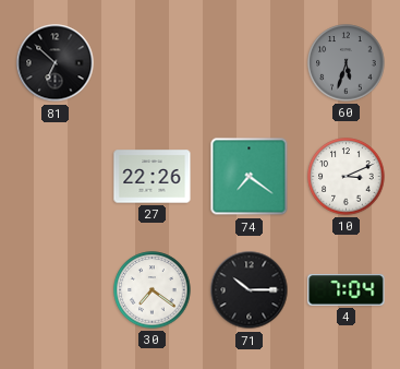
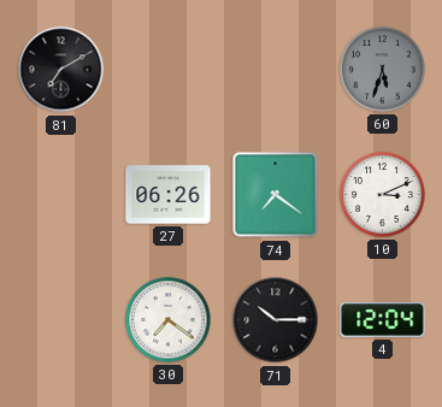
81: 6:52 -> 7:10
27: 22:26 -> 06:26
4: 7:04 -> 12:04
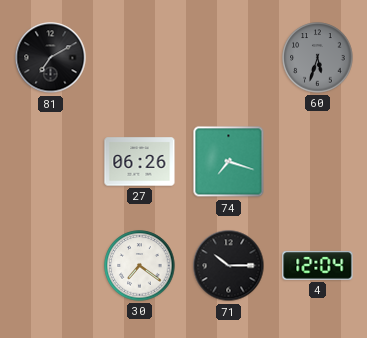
74: 7:21 -> 7:18
10: 3:11 -> none
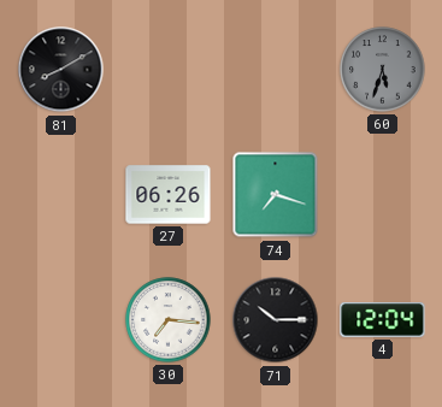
81: 7:10 -> 8:10
30: 7:21 -> 7:16
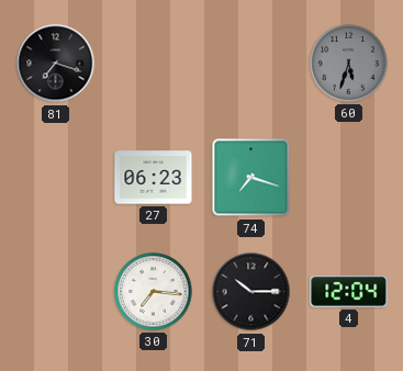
81: 8:10 -> 7:18
27: 06:26 -> 06:23
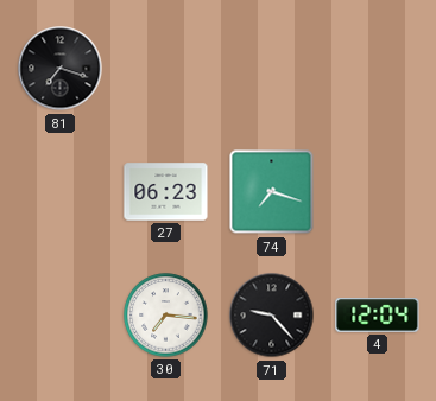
60: 5:33 -> none
71: 10:15 -> 9:23
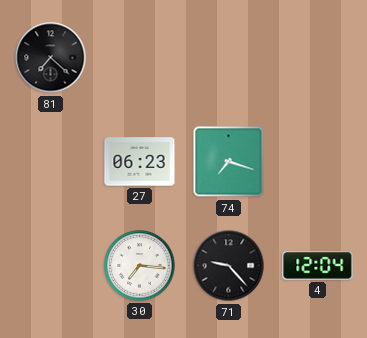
81: 7:18 -> 7:22
